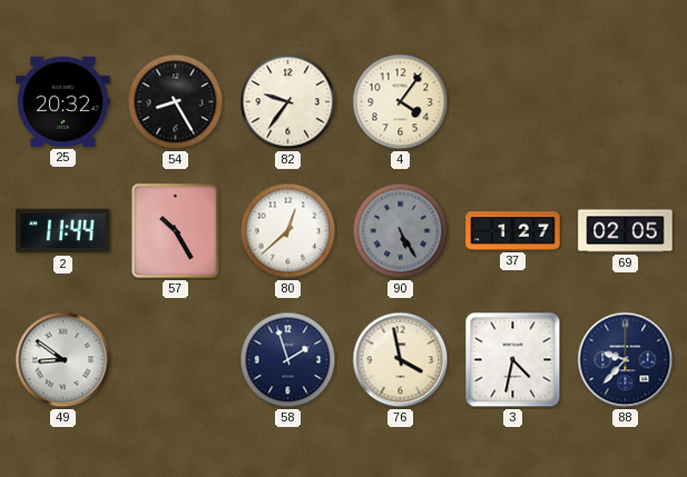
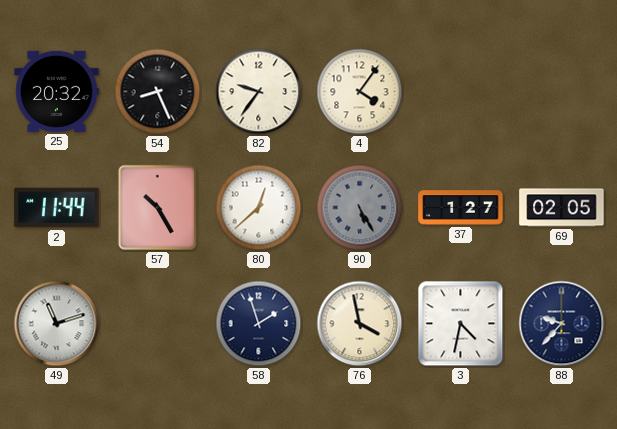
54: 8:25 -> 8:26
49: 8:51 -> 11:12
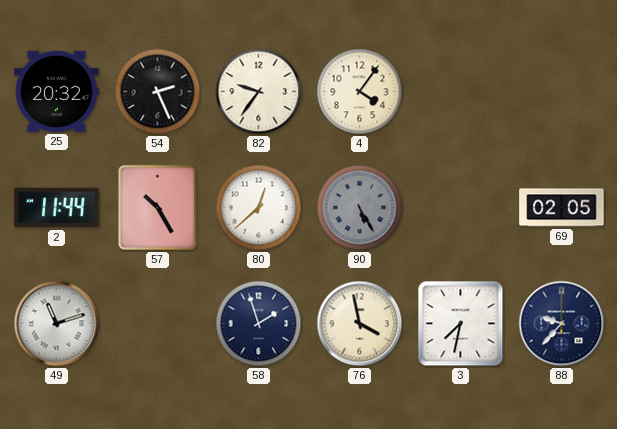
54: 8:26 -> 2:26
37: 1:27 -> none
3: 4:32 -> 7:32
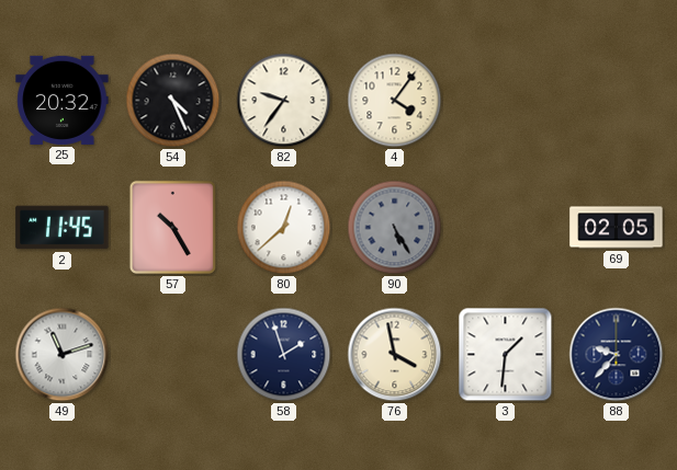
54: 2:26 -> 4:26
2: 11:44 -> 11:45
3: 7:32 -> 1:31
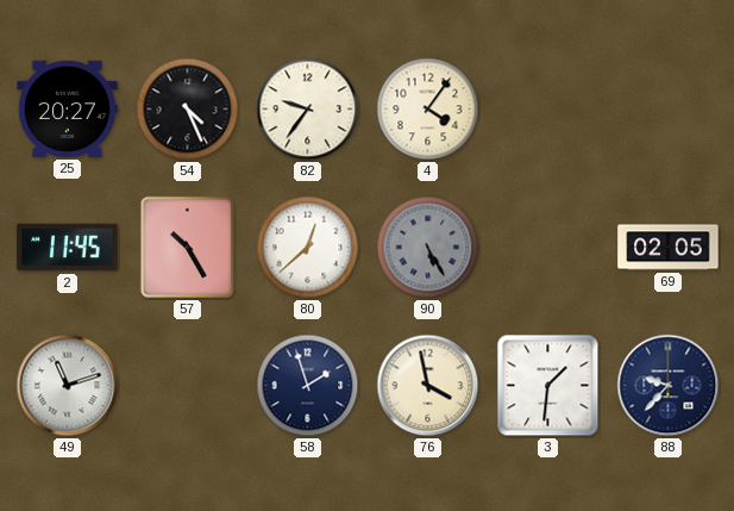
25: 20:32 -> 20:27
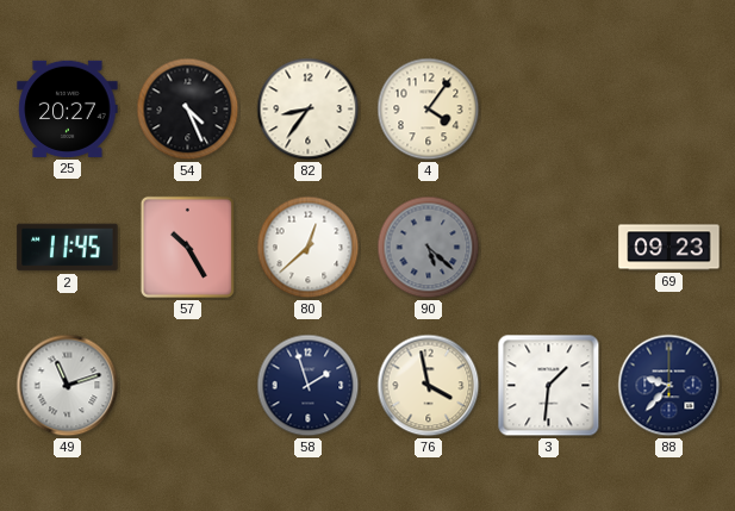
82: 9:36 -> 8:36
90: 5:25 -> 5:22
69: 02:05 -> 09:23
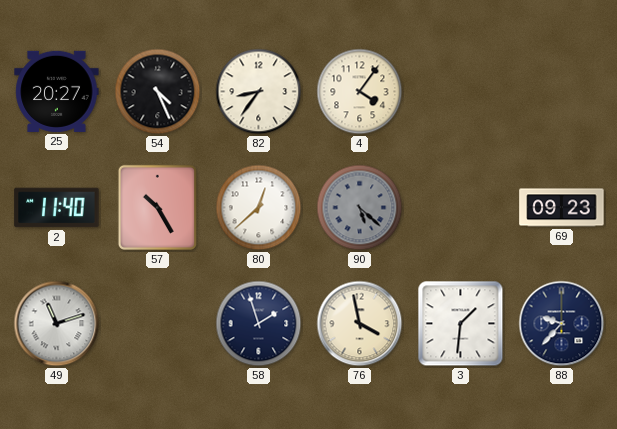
2: 11:45 -> 11:40
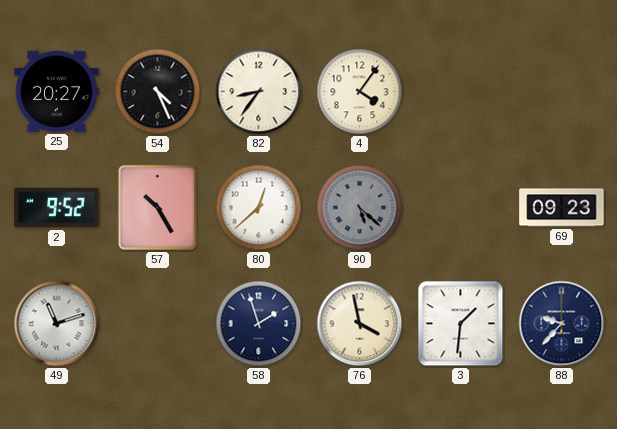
2: 11:40 -> 9:52
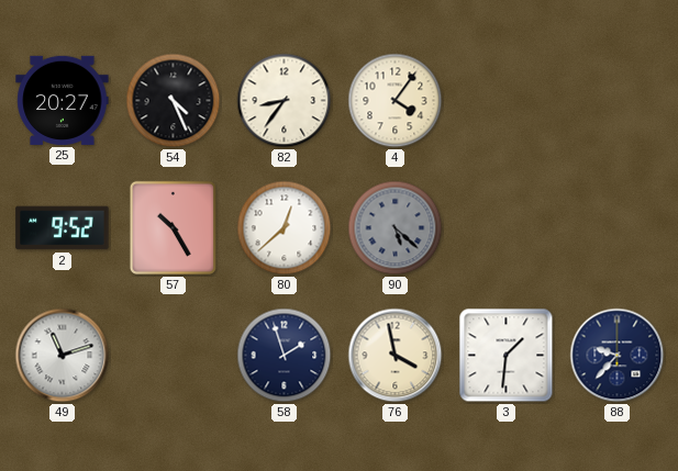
69: 09:23 -> none
